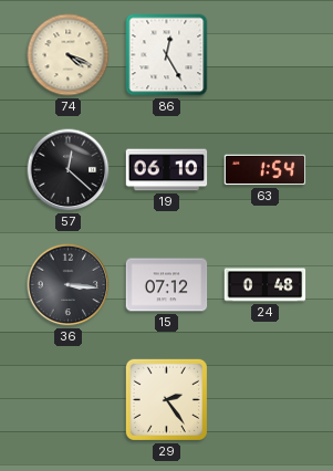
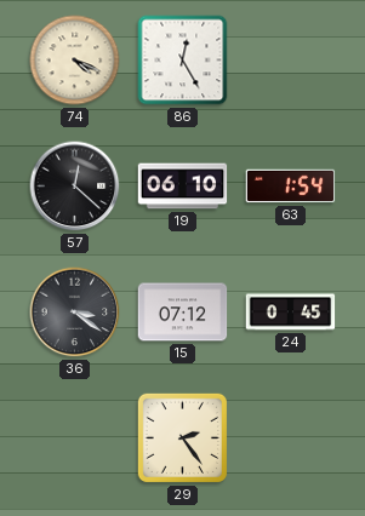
36: 3:16 -> 3:21
24: 0:48 -> 0:45
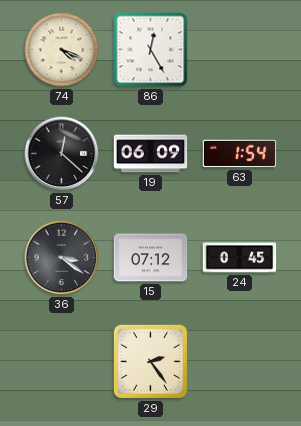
19: 06:10 -> 06:09
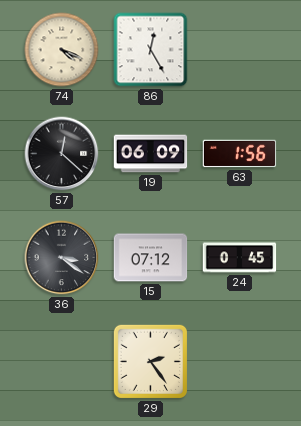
63: 1:54 -> 1:56
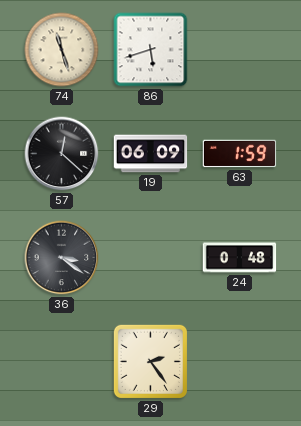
74: 4:19 -> 11:27
86: 12:25 -> 5:42
63: 1:56 -> 1:59
15: 07:12 -> none
24: 0:45 -> 0:48
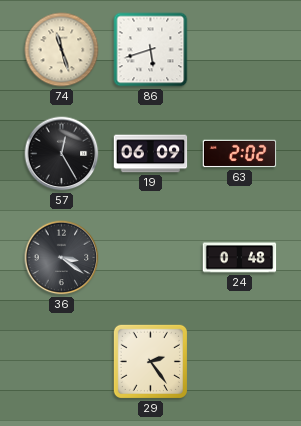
57: 12:22 -> 12:25
63: 1:59 -> 2:02
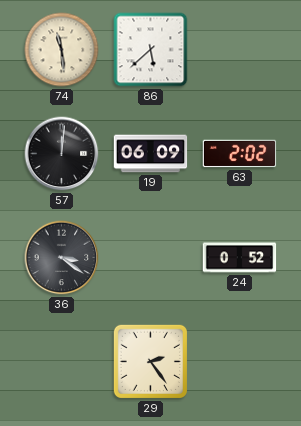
74: 11:27 -> 11:29
86: 5:42 -> 5:38
57: 12:25 -> 12:01
24: 0:48 -> 0:52
